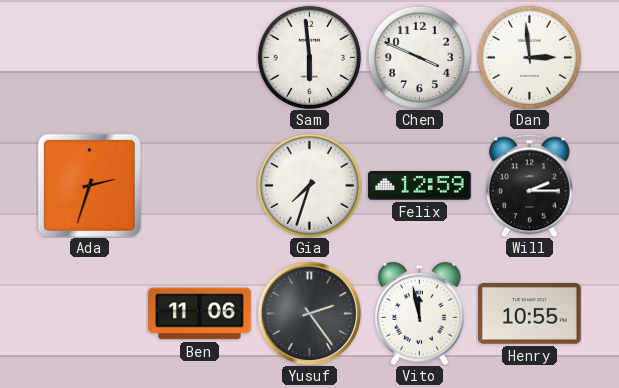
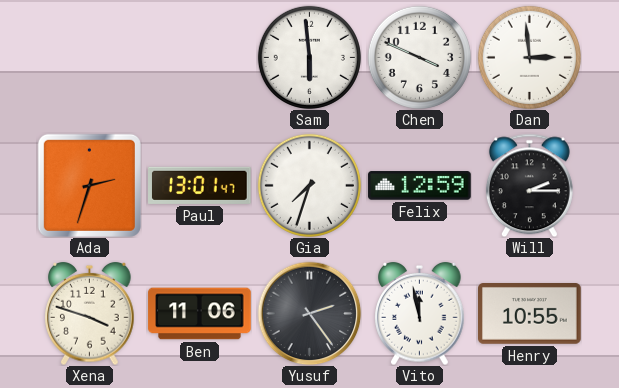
Paul: none -> 13:01
Xena: none -> 3:48
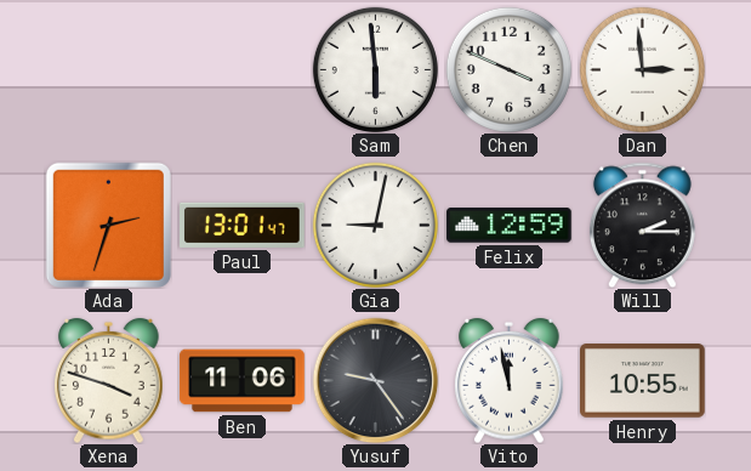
Gia: 7:33 -> 9:02
Yusuf: 2:24 -> 9:24
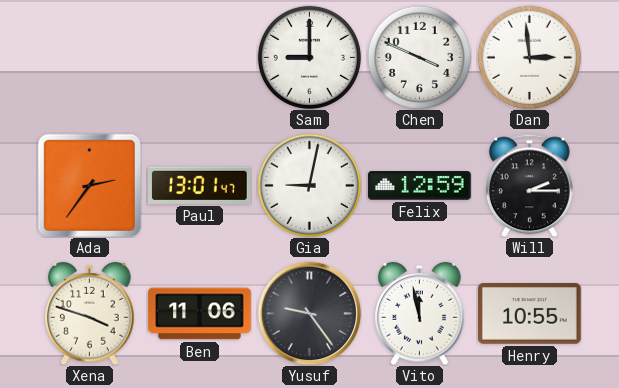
Sam: 5:59 -> 9:00
Ada: 2:33 -> 2:36
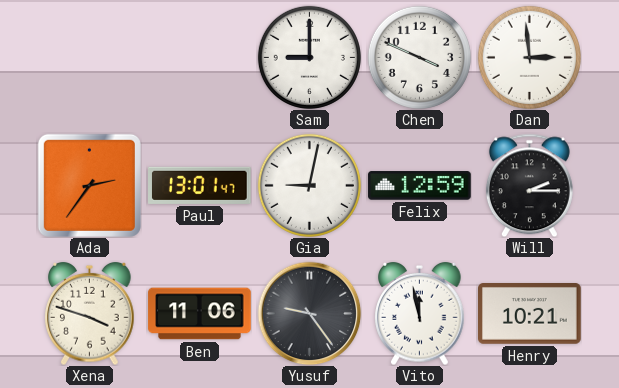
Henry: 10:55 -> 10:21
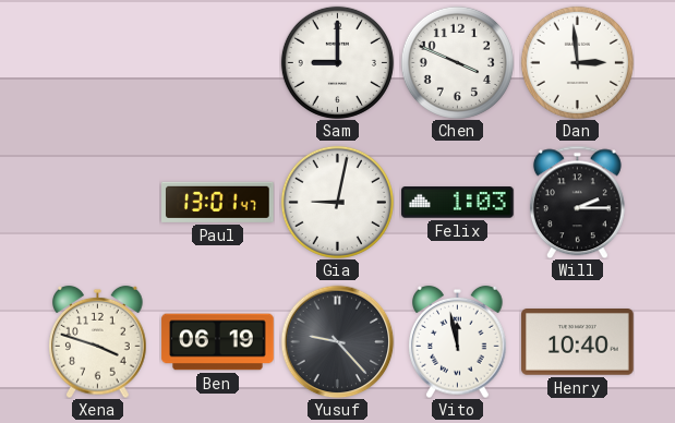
Ada: 2:36 -> none
Felix: 12:59 -> 1:03
Ben: 11:06 -> 06:19
Yusuf: 9:24 -> 9:23
Henry: 10:21 -> 10:40
